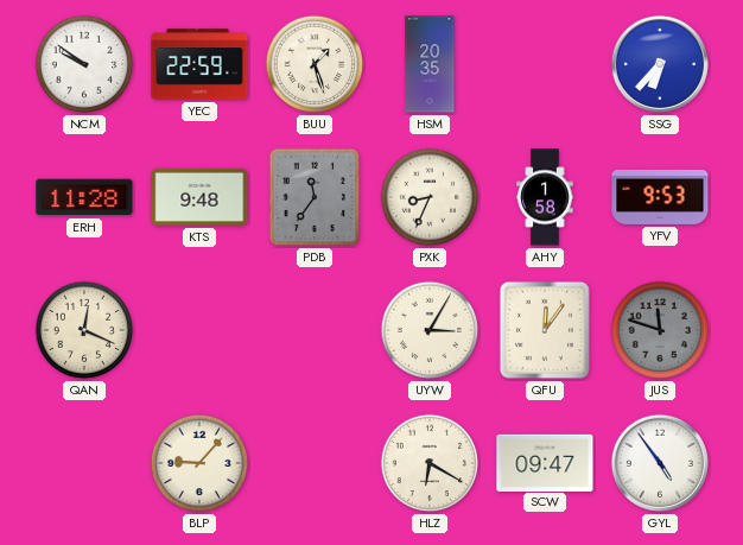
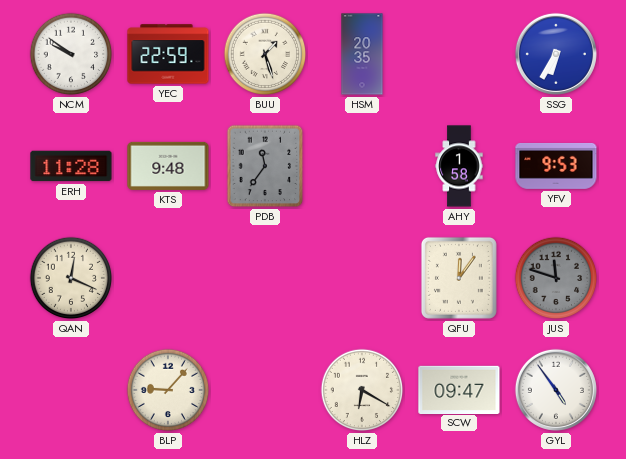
SSG: 6:37 -> 6:35
PXK: 8:34 -> none
UYW: 3:05 -> none
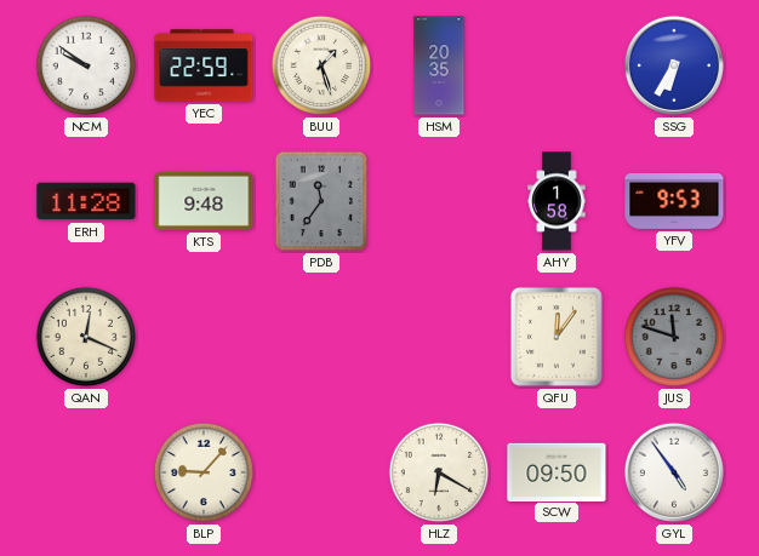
SCW: 09:47 -> 09:50
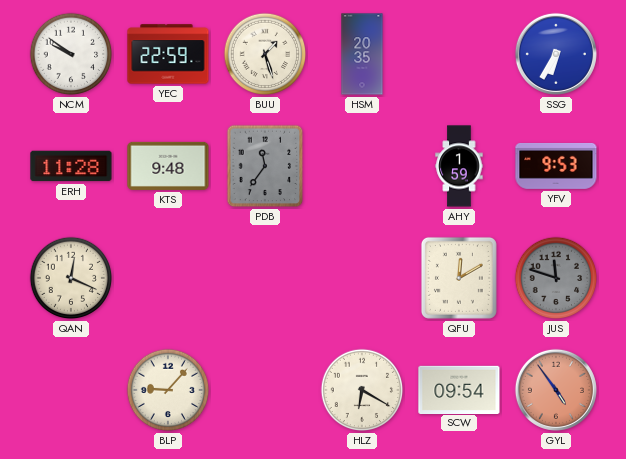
AHY: 1:58 -> 1:59
QFU: 12:06 -> 12:10
SCW: 09:50 -> 09:54
GYL dial: white -> salmon
